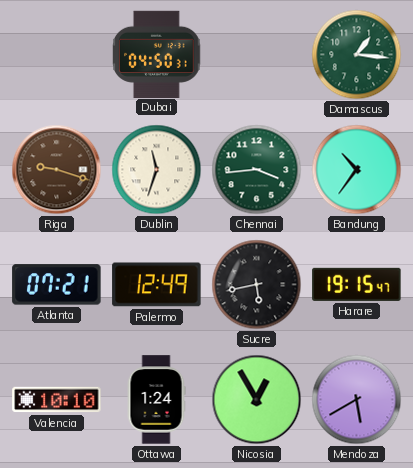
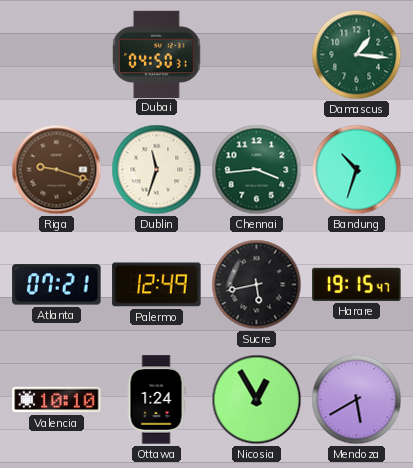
Bandung: 10:36 -> 10:33
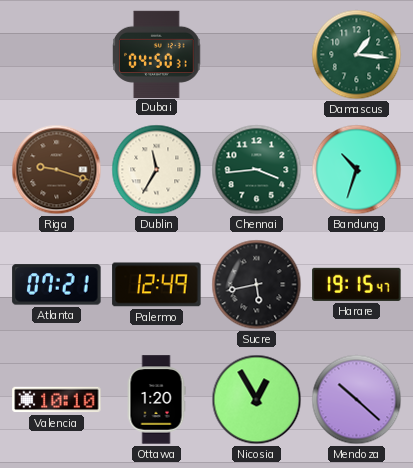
Dublin: 11:33 -> 11:35
Ottawa: 1:24 -> 1:20
Mendoza: 5:40 -> 10:22
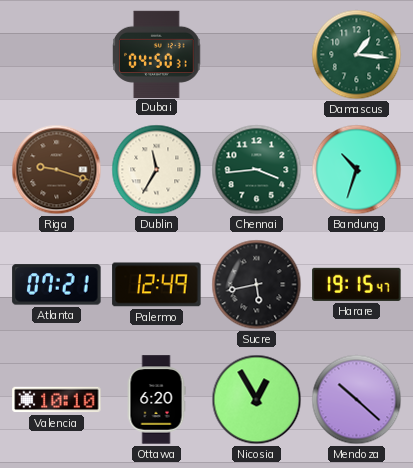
Ottawa: 1:20 -> 6:20
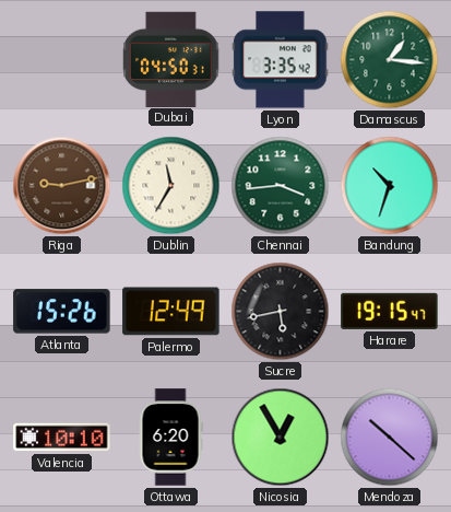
Lyon: none -> 3:35
Riga: 9:18 -> 9:13
Atlanta: 07:21 -> 15:26
